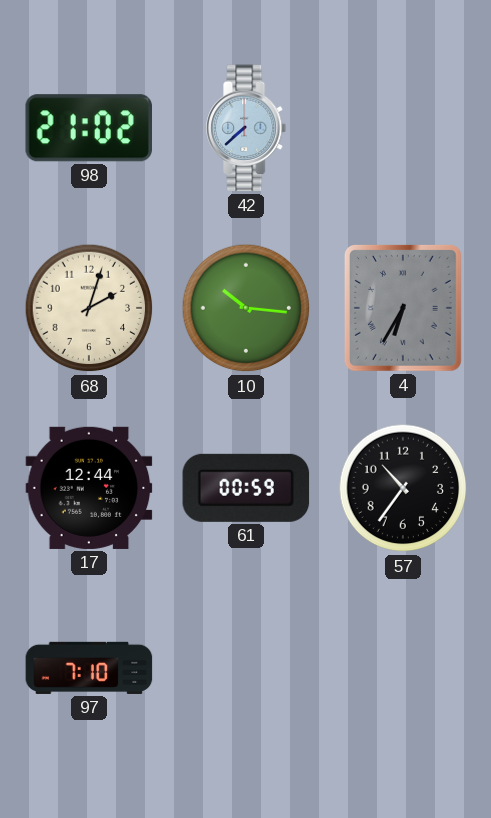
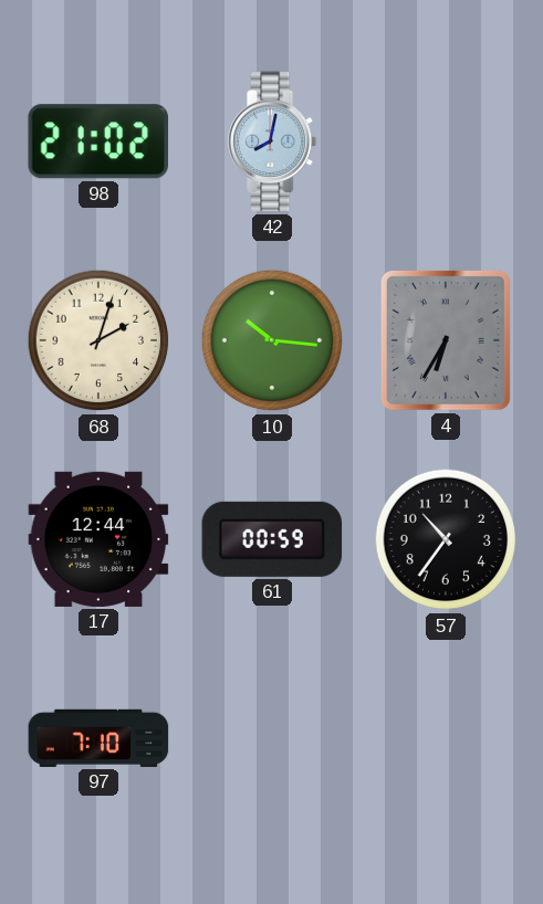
42: 7:38 -> 8:02
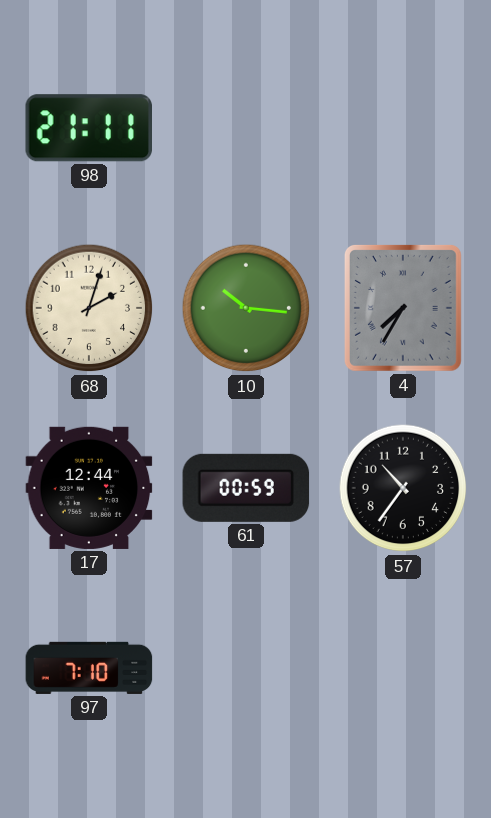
98: 21:02 -> 21:11
42: 8:02 -> none
4: 6:35 -> 7:35
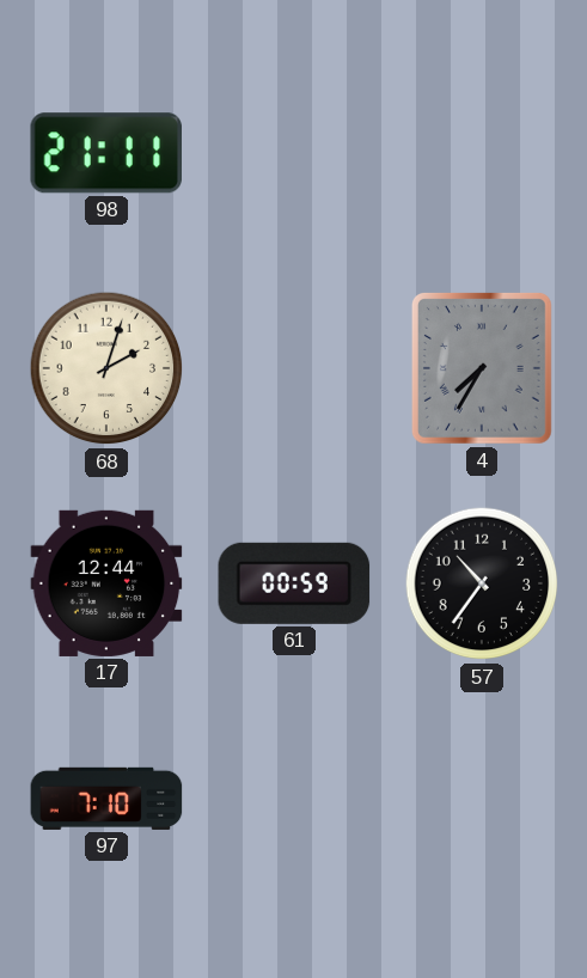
10: 10:16 -> none
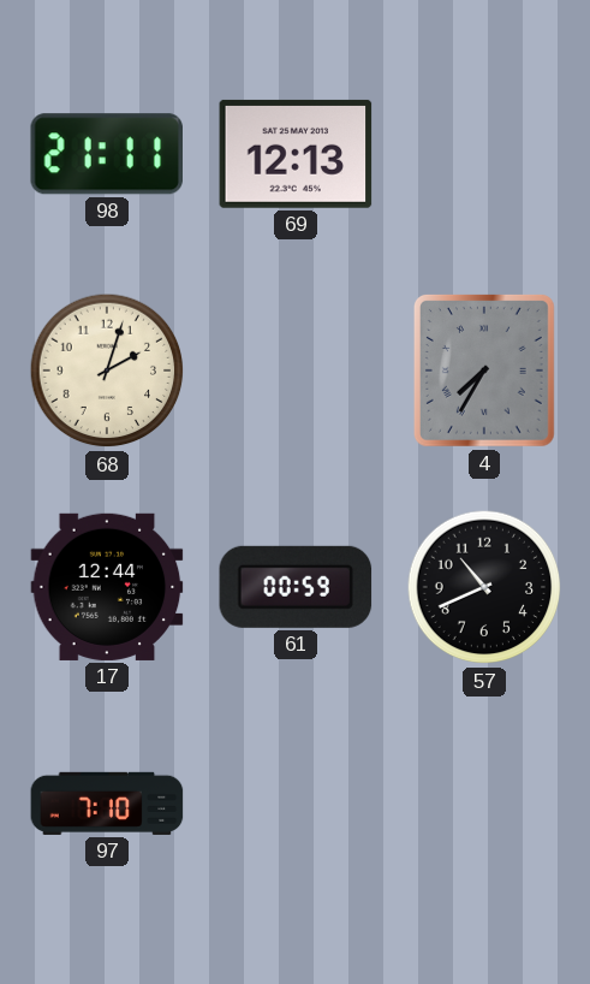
69: none -> 12:13
57: 10:36 -> 10:41
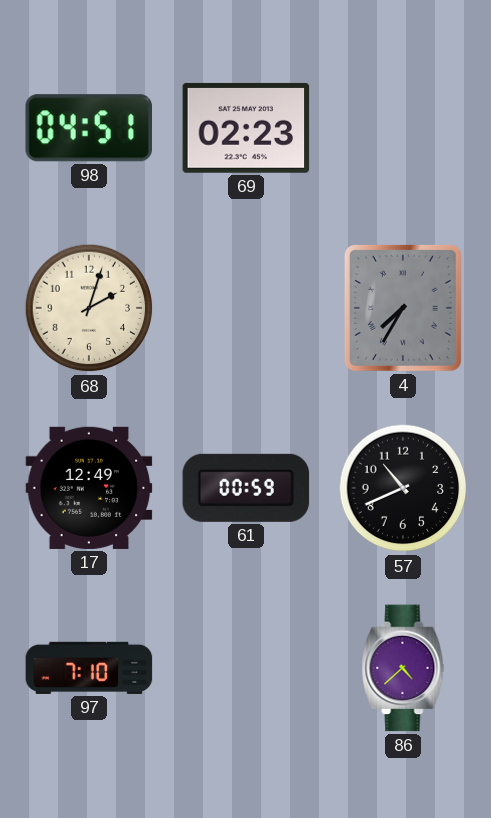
98: 21:11 -> 04:51
69: 12:13 -> 02:23
17: 12:44 -> 12:49
86: none -> 4:38
